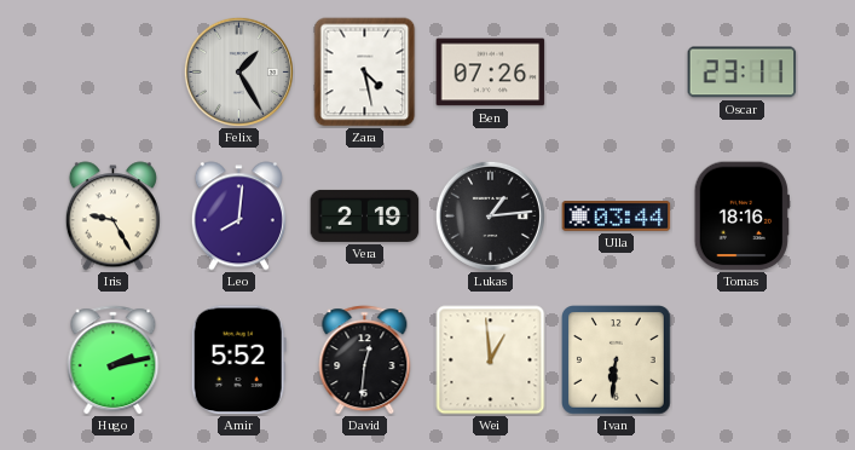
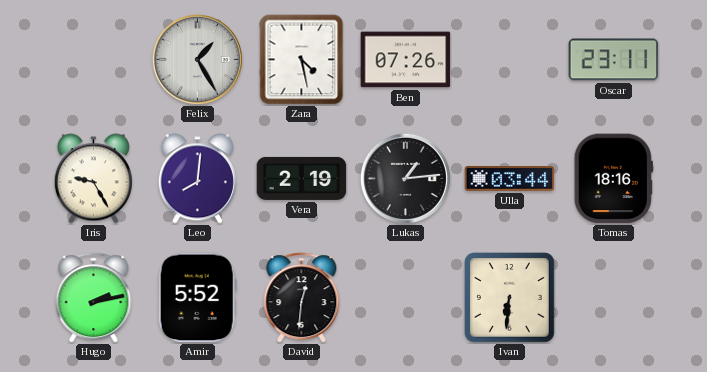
Wei: 12:59 -> none
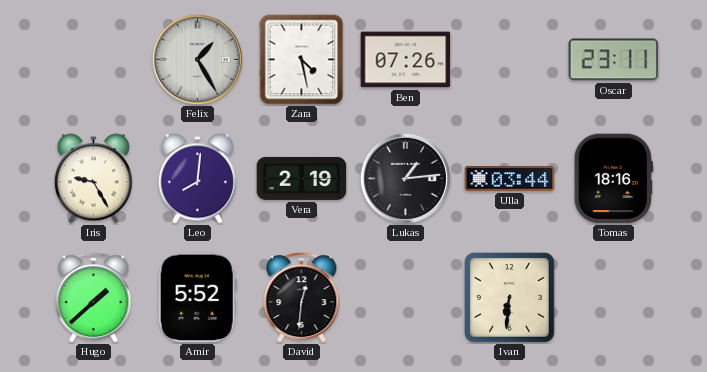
Hugo: 2:13 -> 1:38
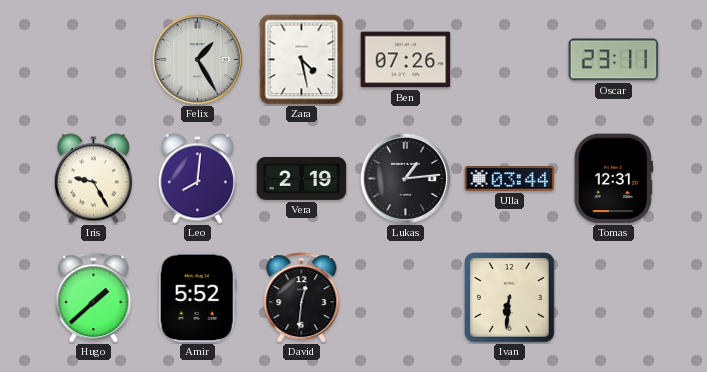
Tomas: 18:16 -> 12:31
